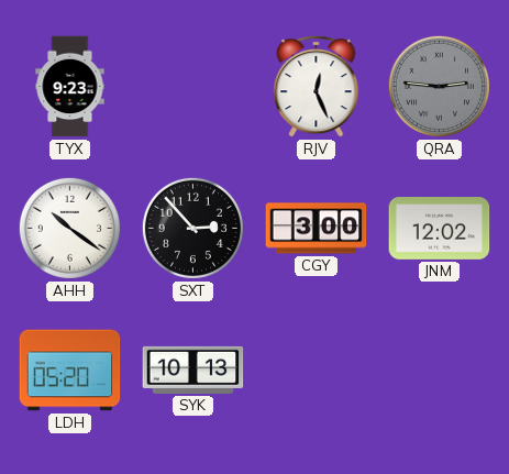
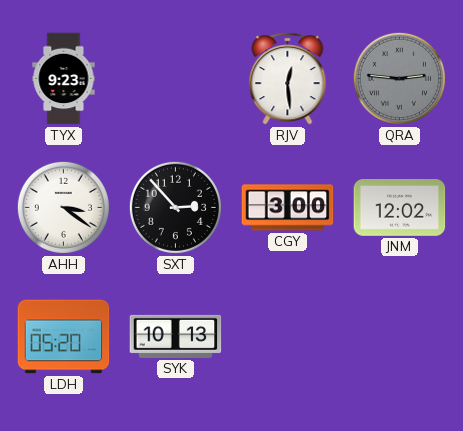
RJV: 12:26 -> 12:29
AHH: 10:21 -> 3:21
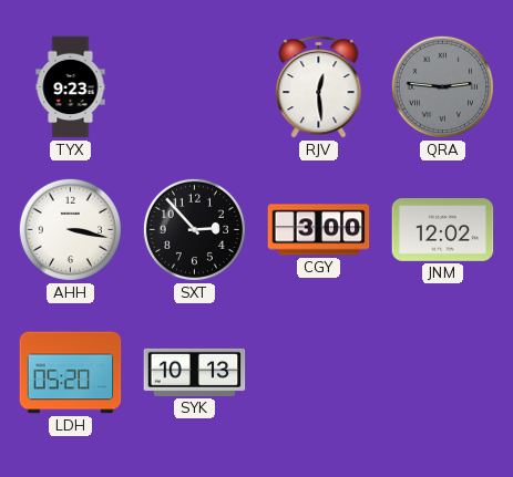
AHH: 3:21 -> 3:17
